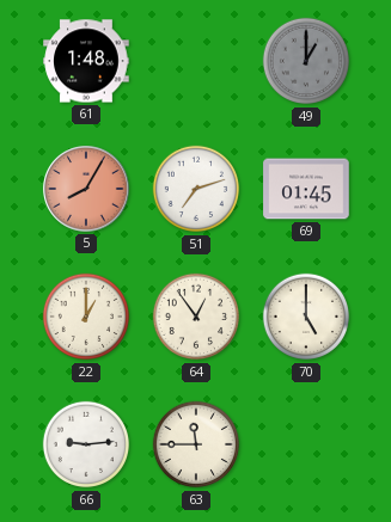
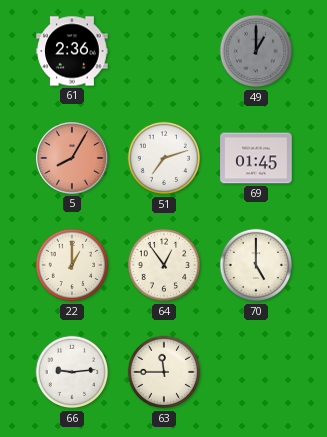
61: 1:48 -> 2:36
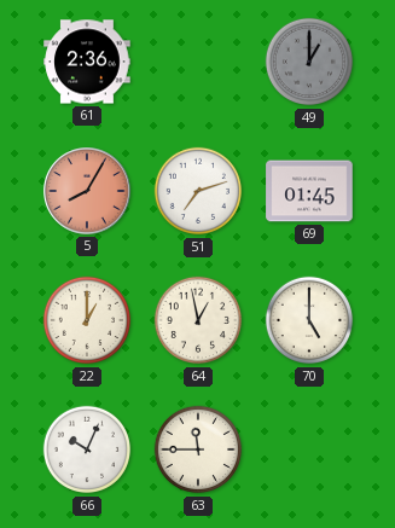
64: 12:54 -> 12:58
66: 9:14 -> 10:04
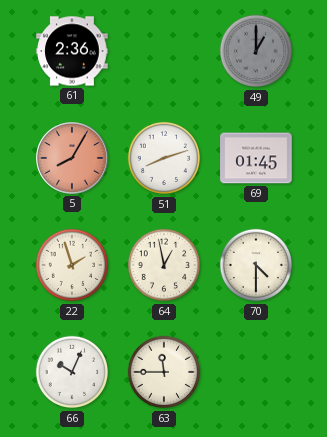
51: 7:12 -> 8:12
22: 1:00 -> 1:57
70: 5:00 -> 4:30
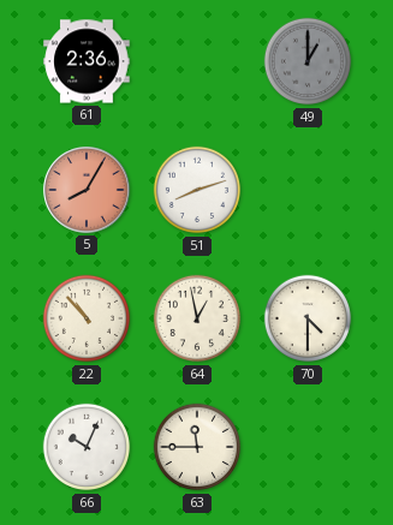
69: 01:45 -> none
22: 1:57 -> 10:53
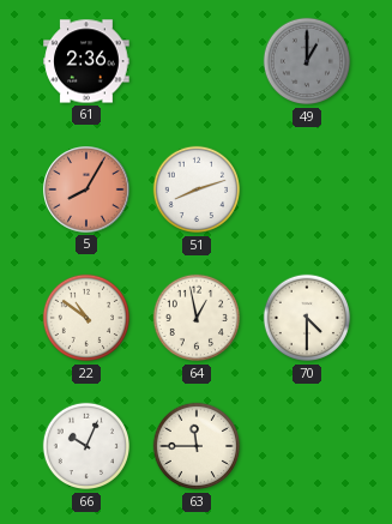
22: 10:53 -> 10:51
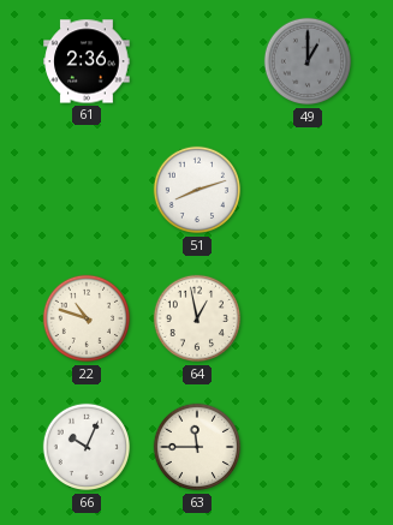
5: 8:05 -> none
22: 10:51 -> 10:48
70: 4:30 -> none
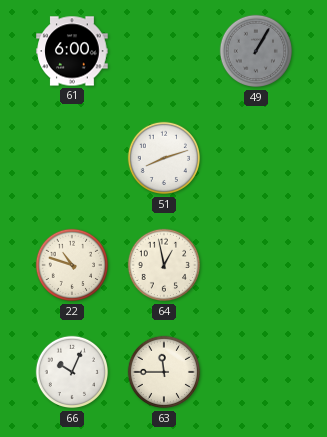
61: 2:36 -> 6:00
49: 1:00 -> 1:05
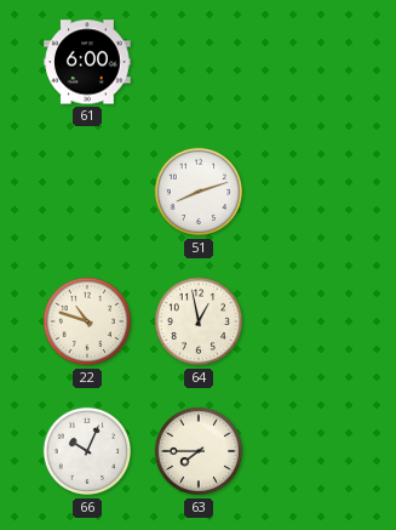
49: 1:05 -> none
63: 11:45 -> 7:45
